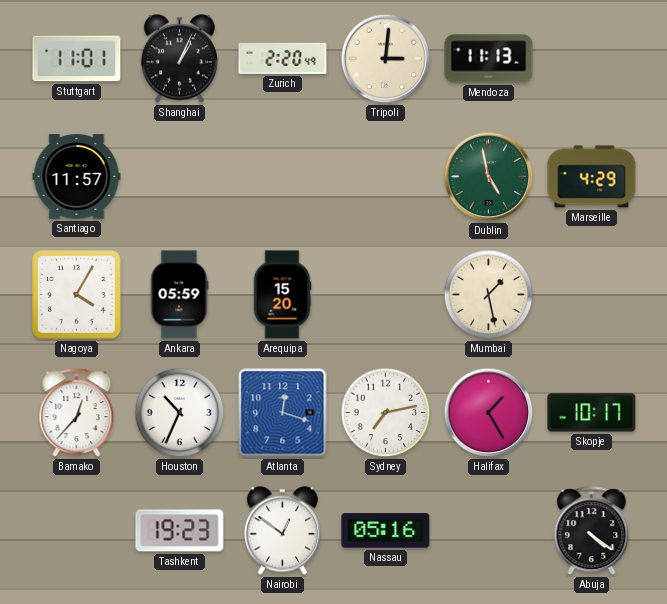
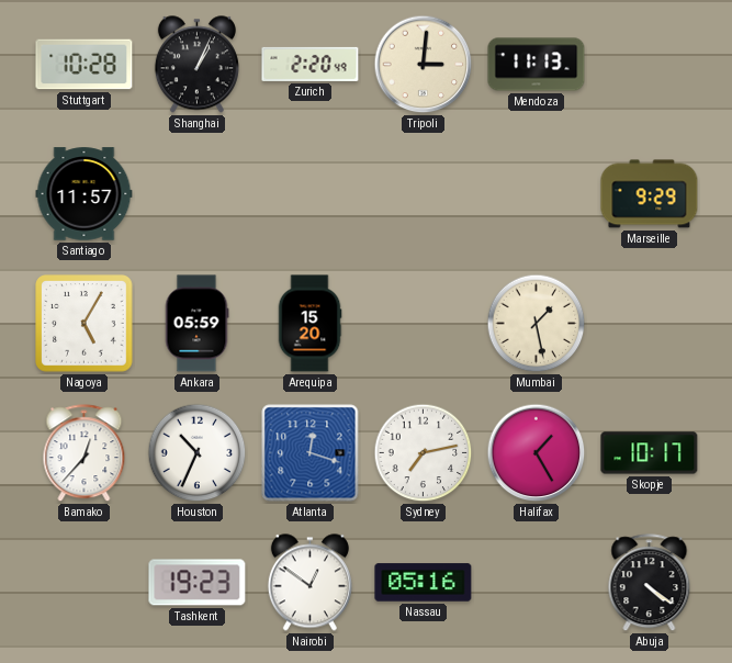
Stuttgart: 11:01 -> 10:28
Dublin: 4:58 -> none
Marseille: 4:29 -> 9:29
Nagoya: 4:05 -> 5:05
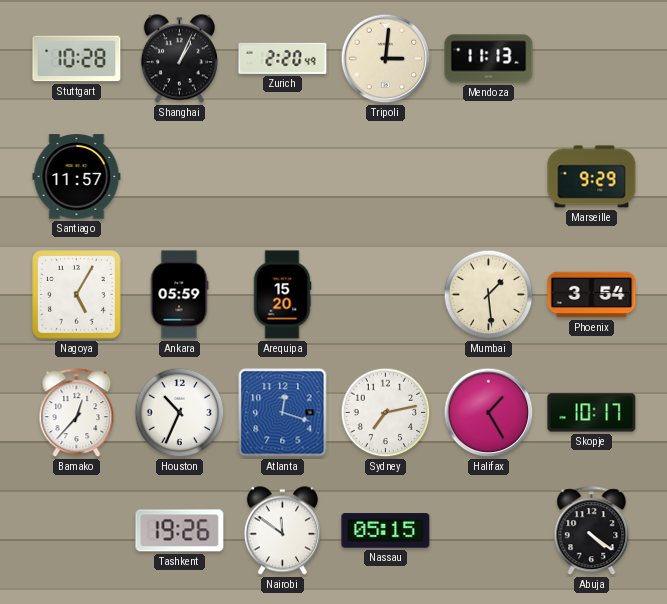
Mumbai: 1:28 -> 1:29
Phoenix: none -> 3:54
Tashkent: 19:23 -> 19:26
Nairobi: 12:51 -> 11:51
Nassau: 05:16 -> 05:15
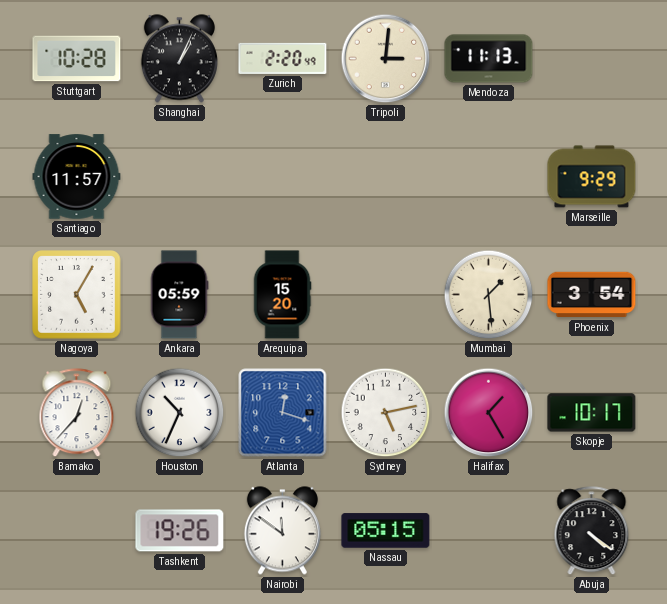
Sydney: 7:13 -> 5:13
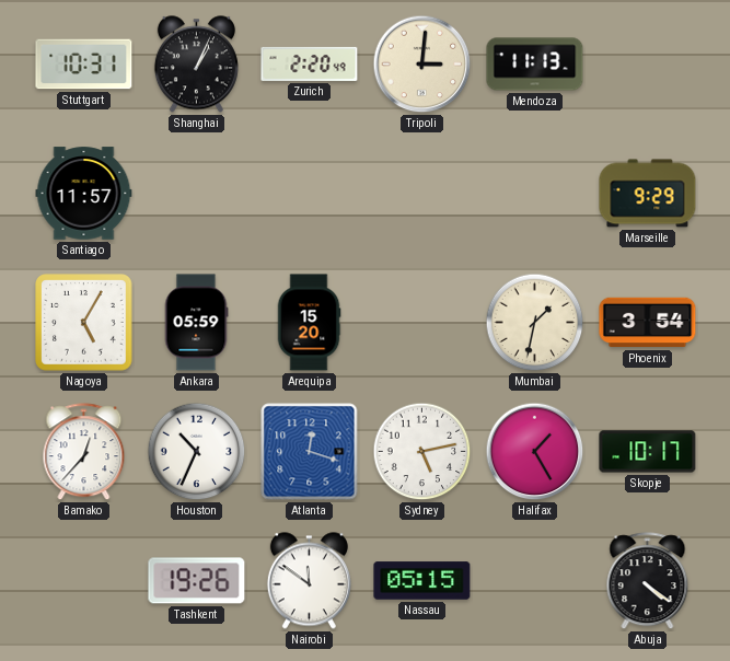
Stuttgart: 10:28 -> 10:31
Mumbai: 1:29 -> 1:32
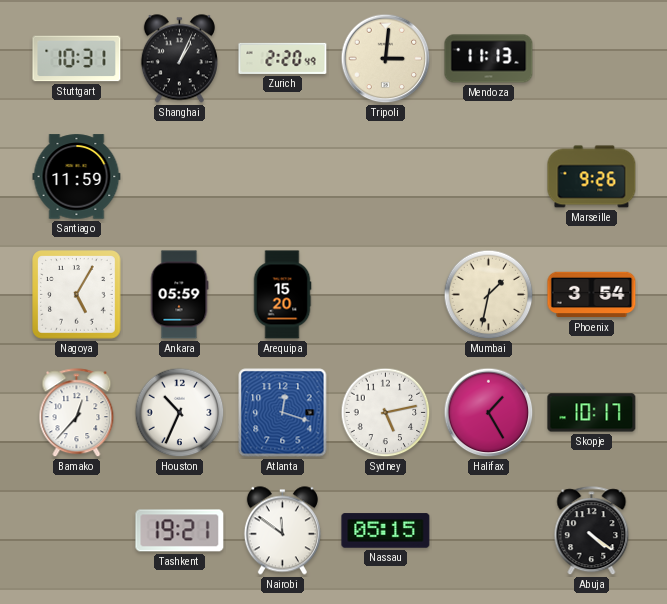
Santiago: 11:57 -> 11:59
Marseille: 9:29 -> 9:26
Tashkent: 19:26 -> 19:21
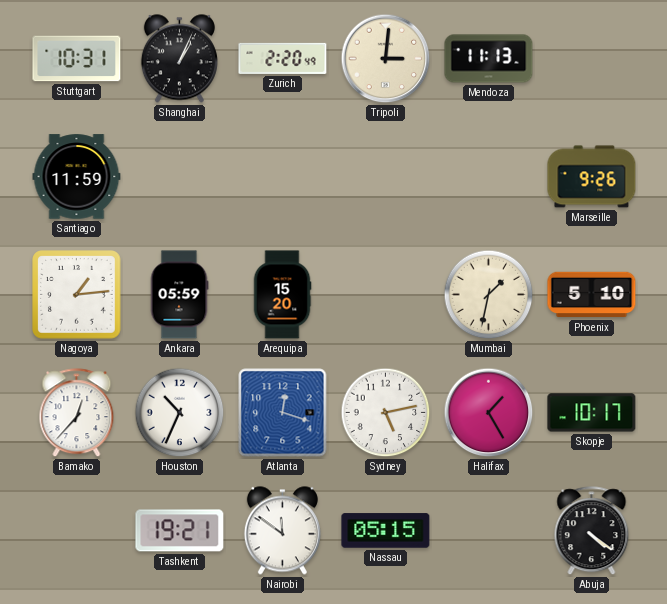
Nagoya: 5:05 -> 1:14
Phoenix: 3:54 -> 5:10
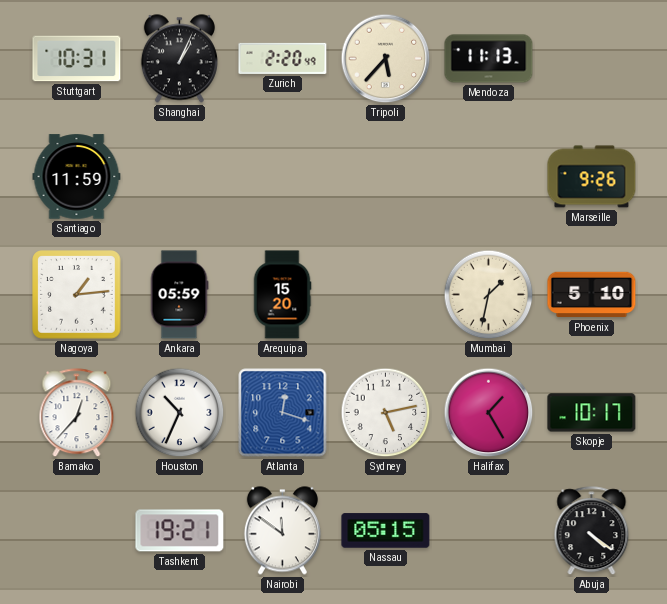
Tripoli: 3:01 -> 5:37
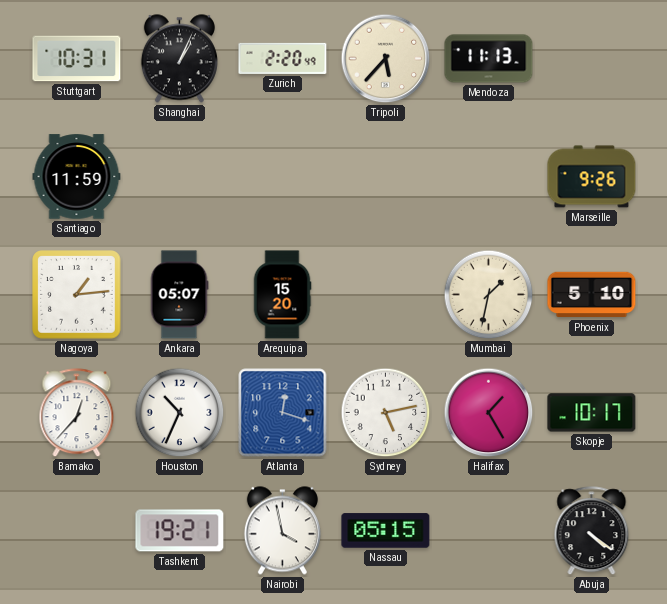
Ankara: 05:59 -> 05:07
Nairobi: 11:51 -> 3:58
